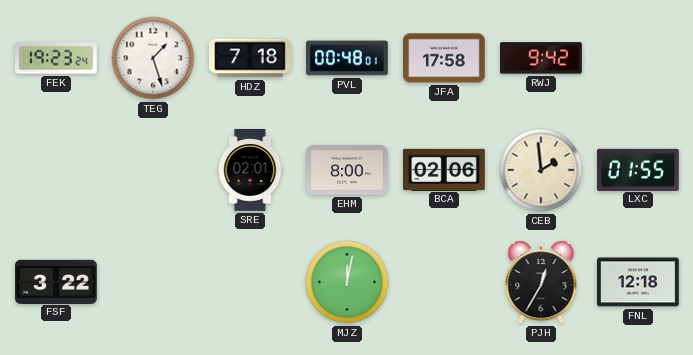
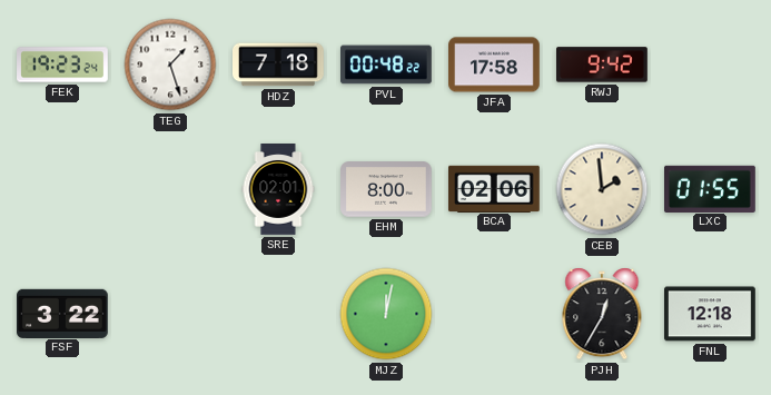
PVL: 00:48:01 -> 00:48:22
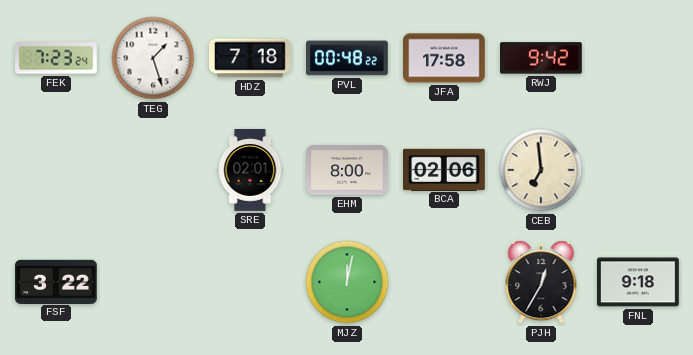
FEK: 19:23 -> 7:23
CEB: 1:59 -> 6:59
LXC: 01:55 -> none
FNL: 12:18 -> 9:18
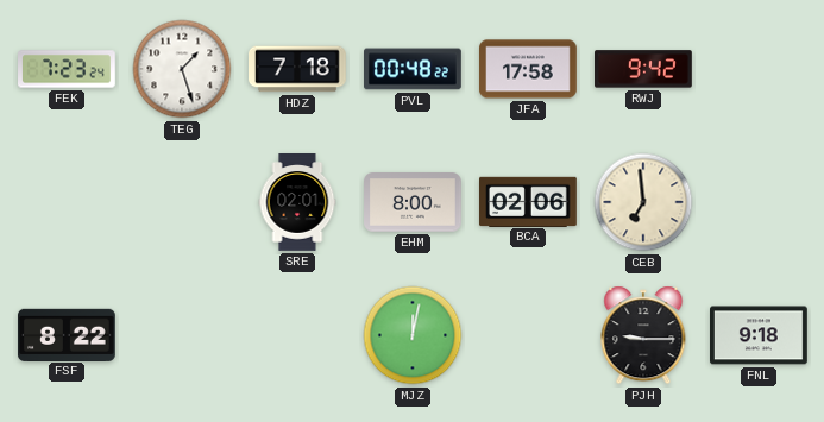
FSF: 3:22 -> 8:22
PJH: 12:35 -> 9:15
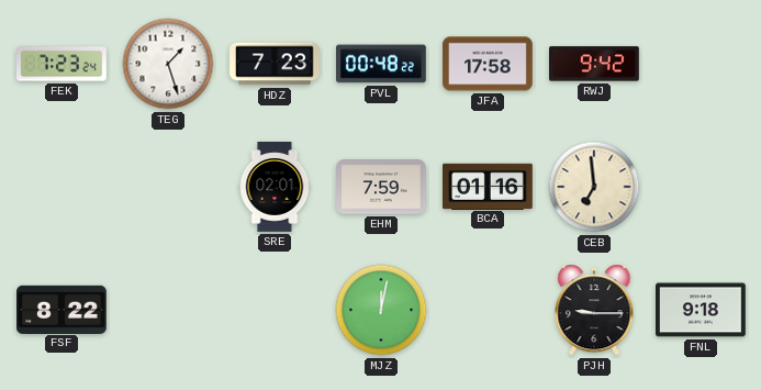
HDZ: 7:18 -> 7:23
EHM: 8:00 -> 7:59
BCA: 02:06 -> 01:16
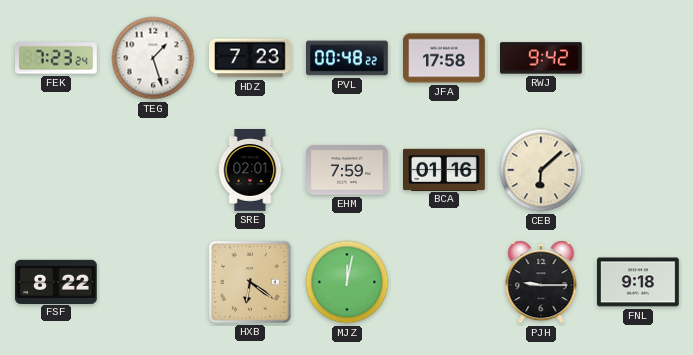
CEB: 6:59 -> 6:08
HXB: none -> 6:21
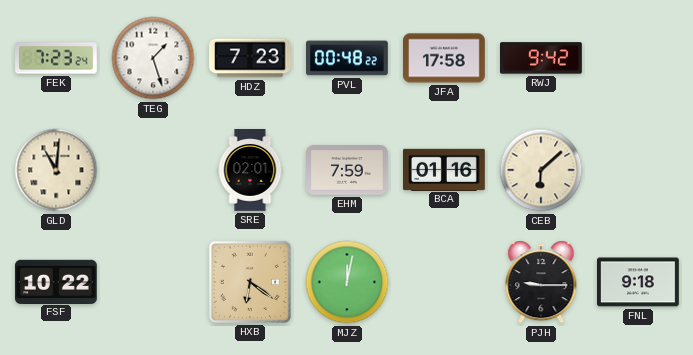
GLD: none -> 11:01
FSF: 8:22 -> 10:22
